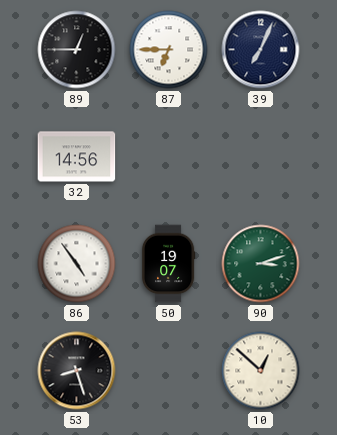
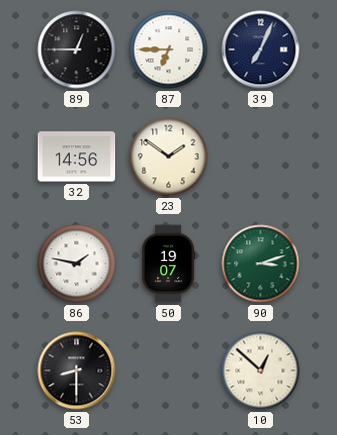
23: none -> 1:51
86: 4:54 -> 1:47
53: 8:27 -> 8:30
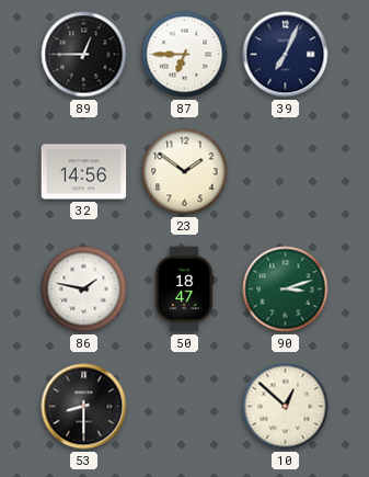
50: 19:07 -> 18:47
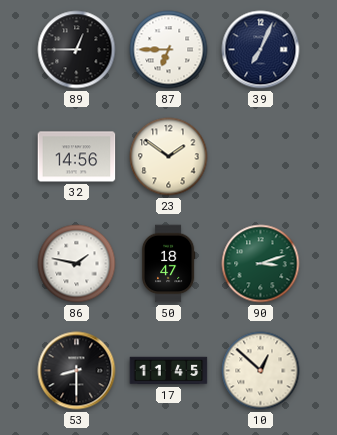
17: none -> 11:45
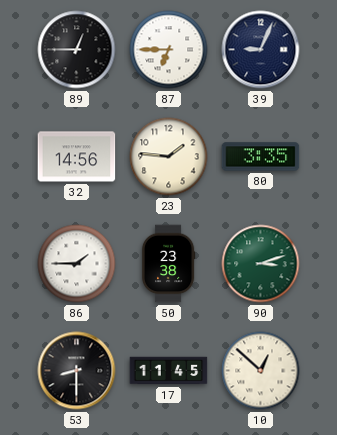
39: 7:04 -> 9:04
23: 1:51 -> 1:46
80: none -> 3:35
86: 1:47 -> 1:45
50: 18:47 -> 23:38
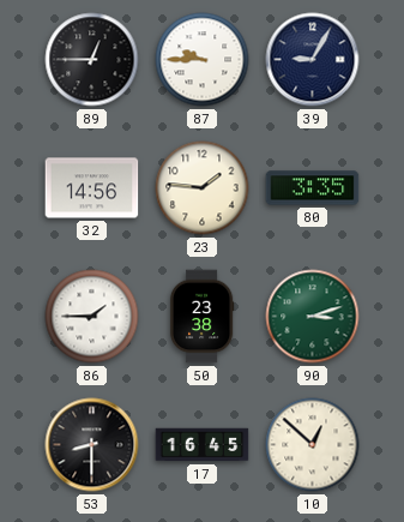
87: 6:45 -> 9:45
39: 9:04 -> 9:05
17: 11:45 -> 16:45
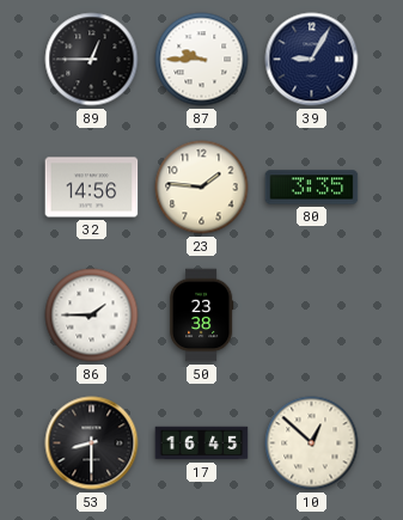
90: 3:12 -> none
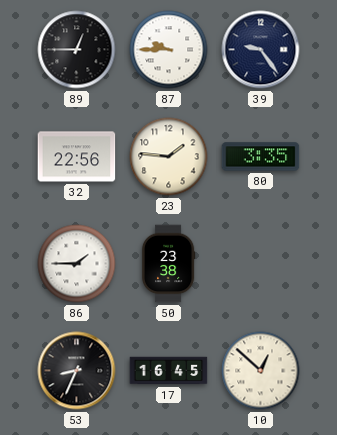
39: 9:05 -> 9:24
32: 14:56 -> 22:56
53: 8:30 -> 8:34
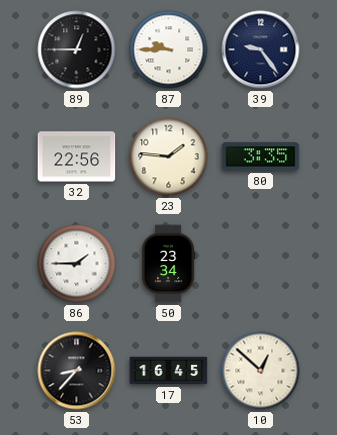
50: 23:38 -> 23:34
53: 8:34 -> 8:37
